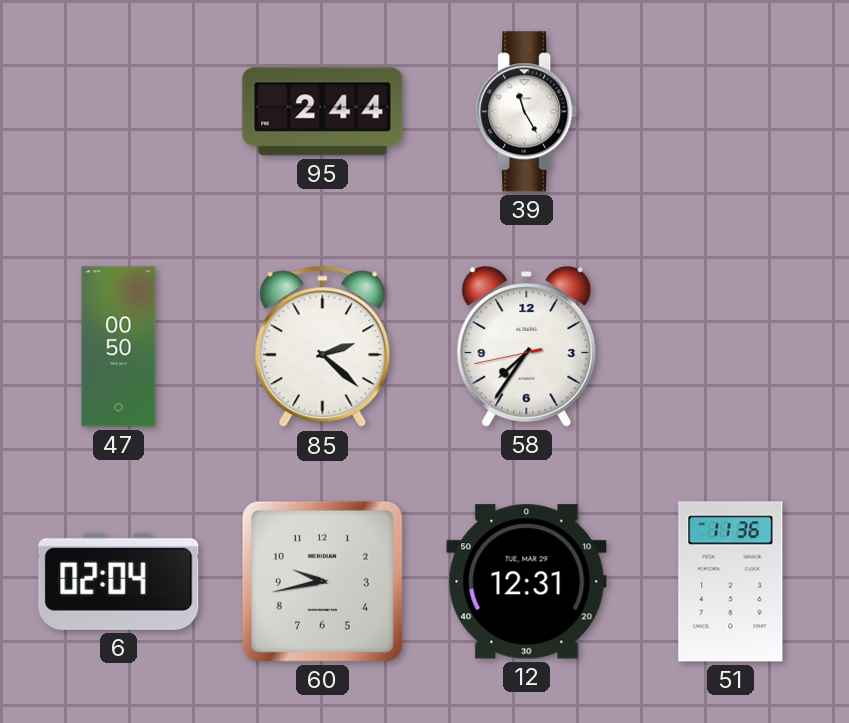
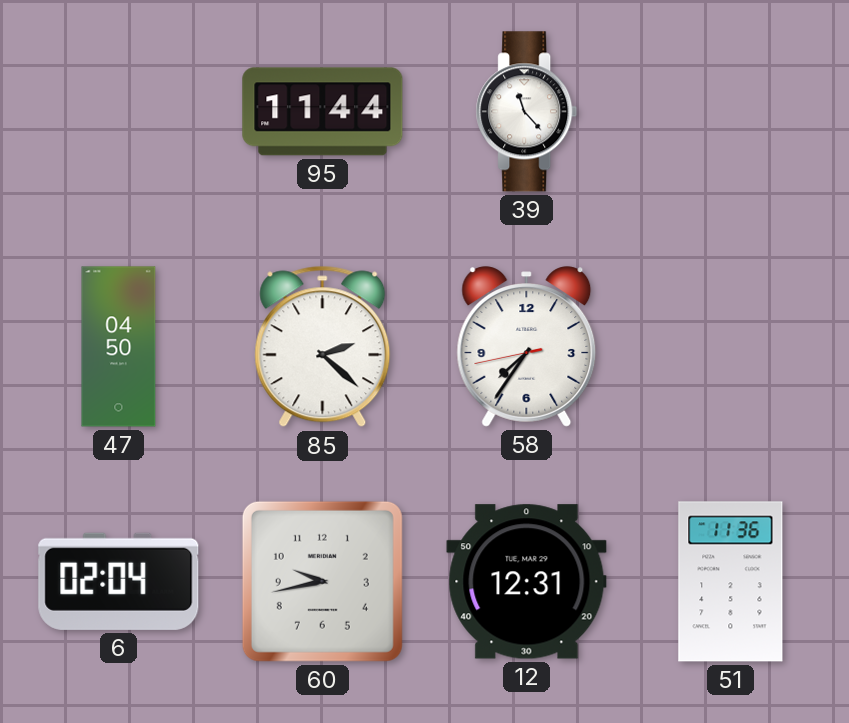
95: 2:44 -> 11:44
39: 11:25 -> 11:23
47: 00:50 -> 04:50
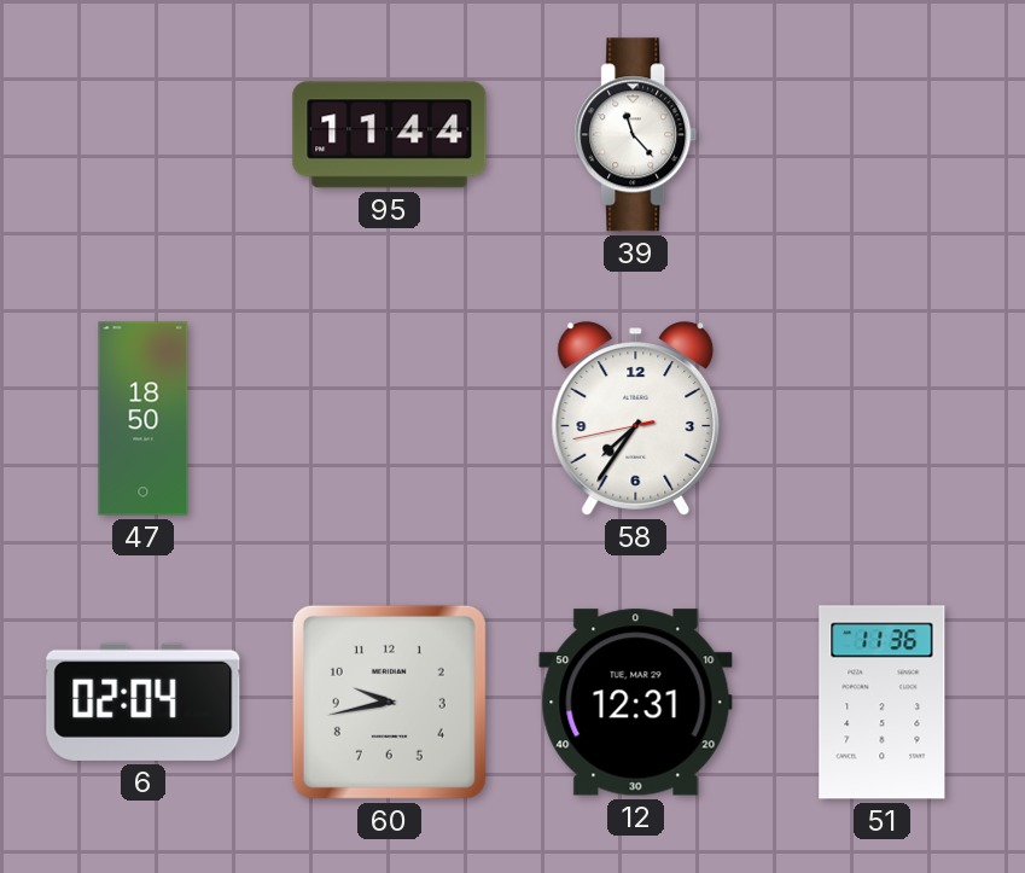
47: 04:50 -> 18:50
85: 2:22 -> none
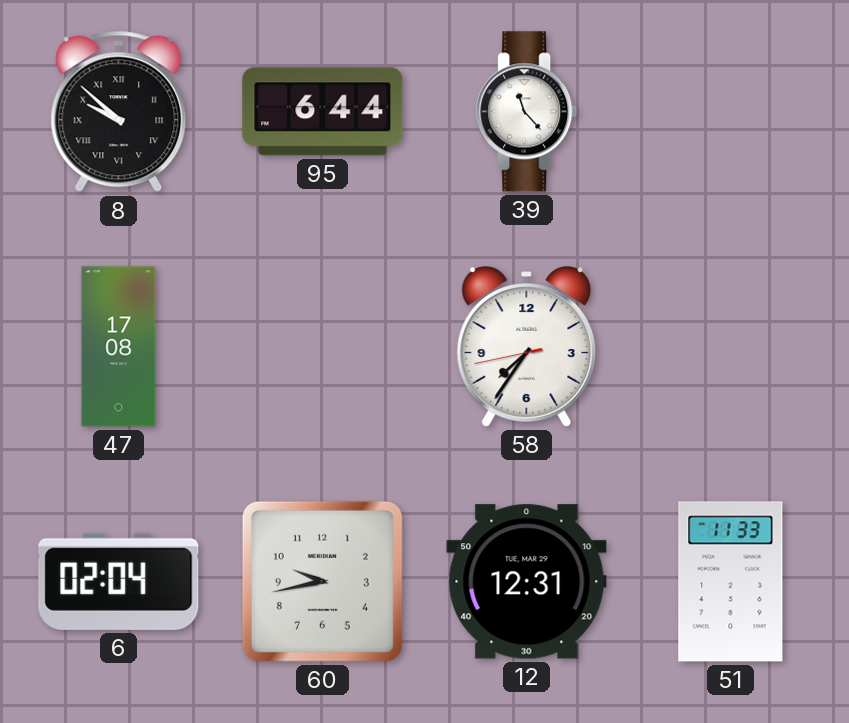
8: none -> 9:52
95: 11:44 -> 6:44
47: 18:50 -> 17:08
51: 11:36 -> 11:33
